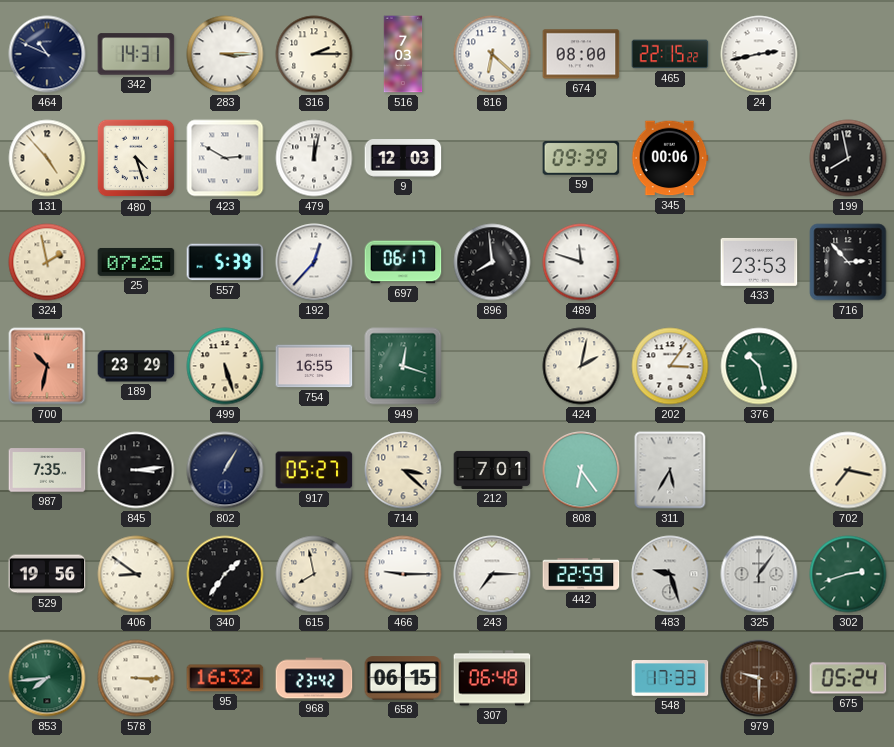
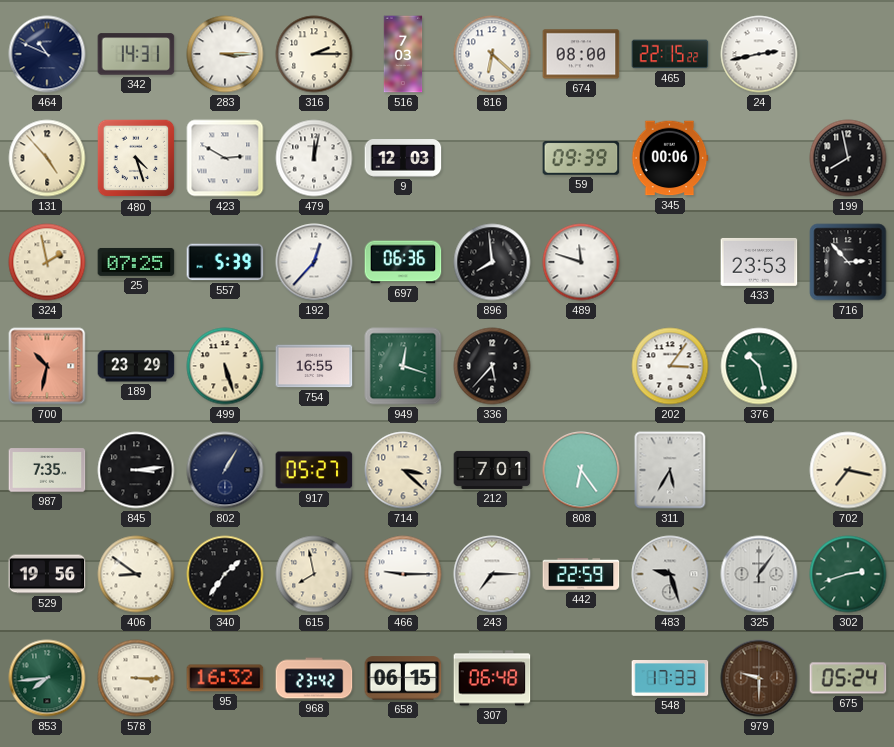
697: 06:17 -> 06:36
336: none -> 5:37
424: 2:02 -> none
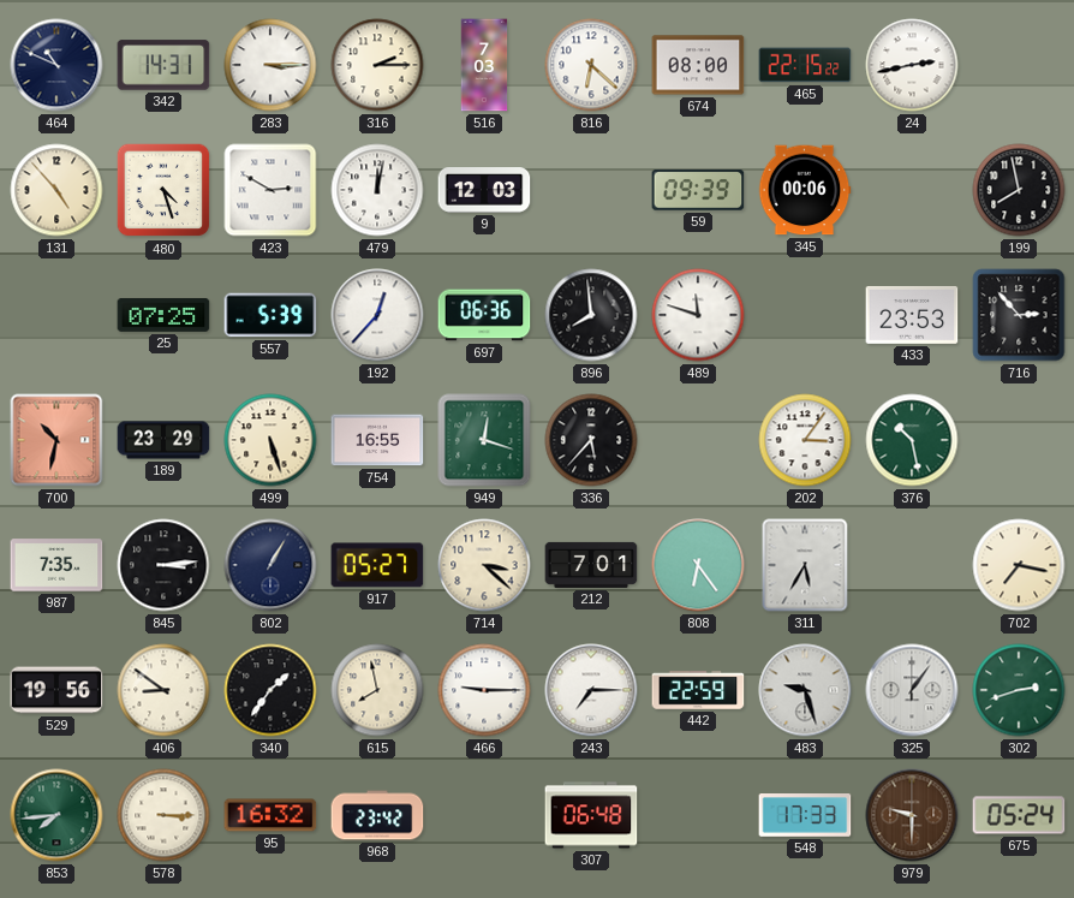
324: 1:58 -> none
658: 06:15 -> none
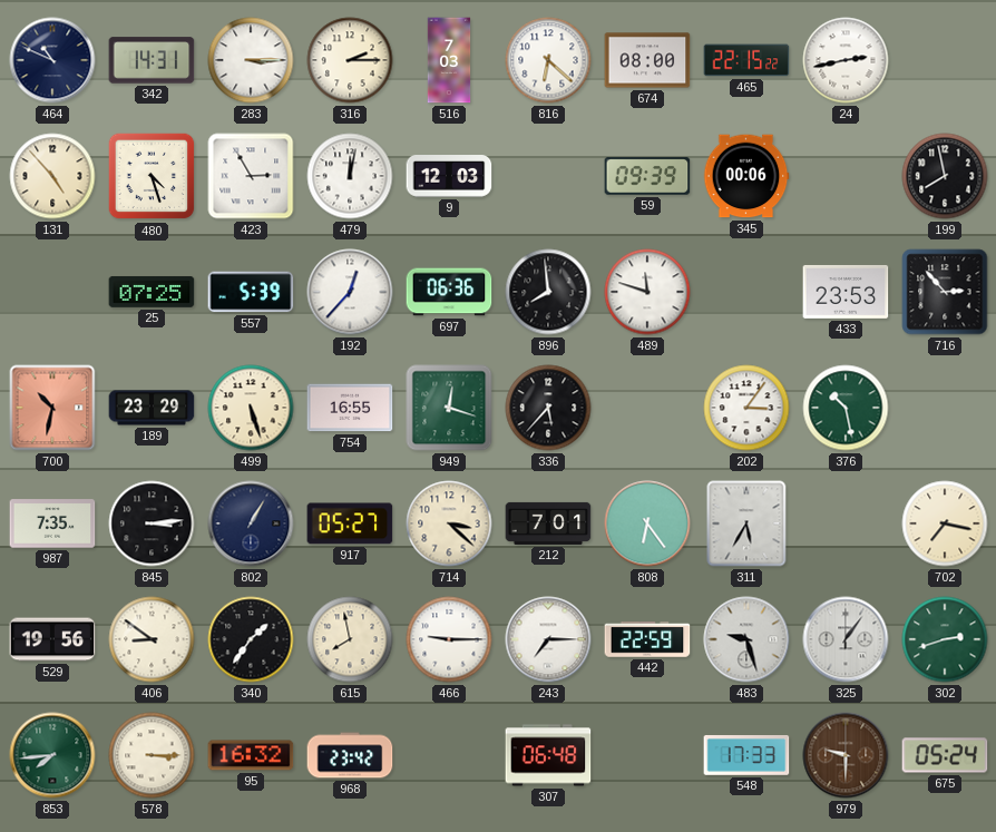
423: 2:50 -> 2:55
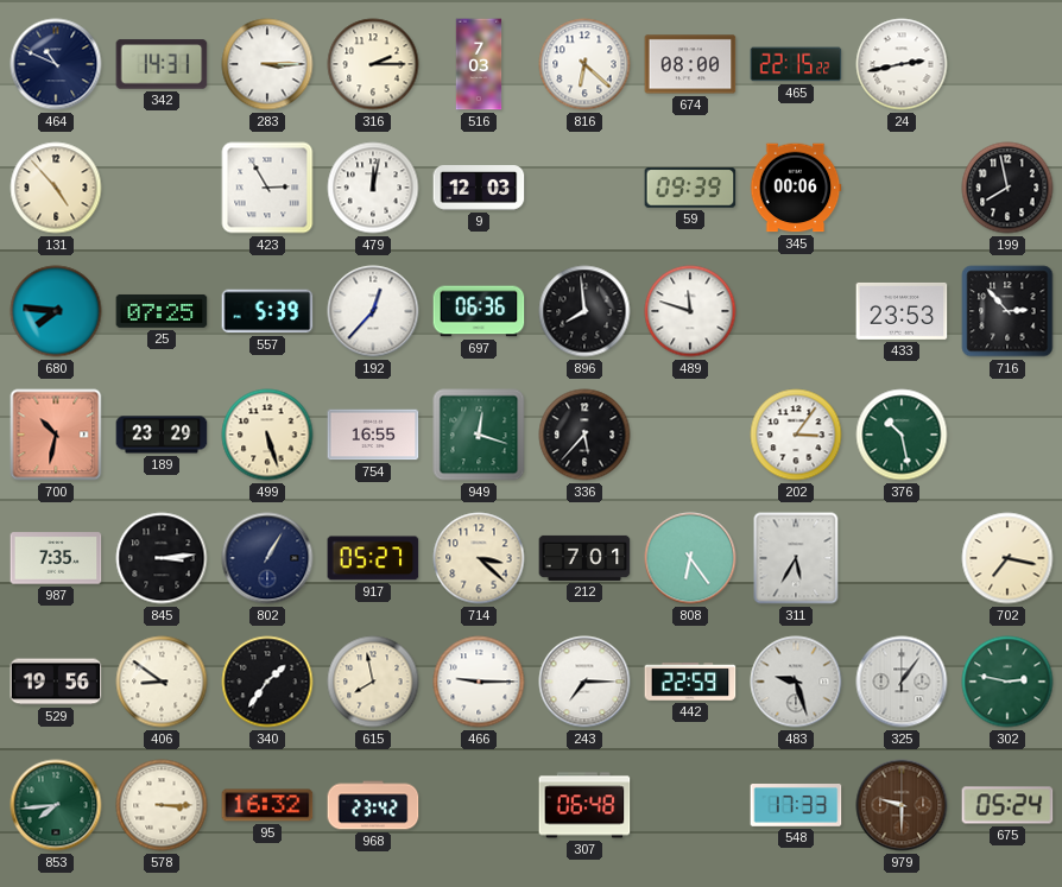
480: 4:27 -> none
680: none -> 7:46
302: 2:42 -> 2:47
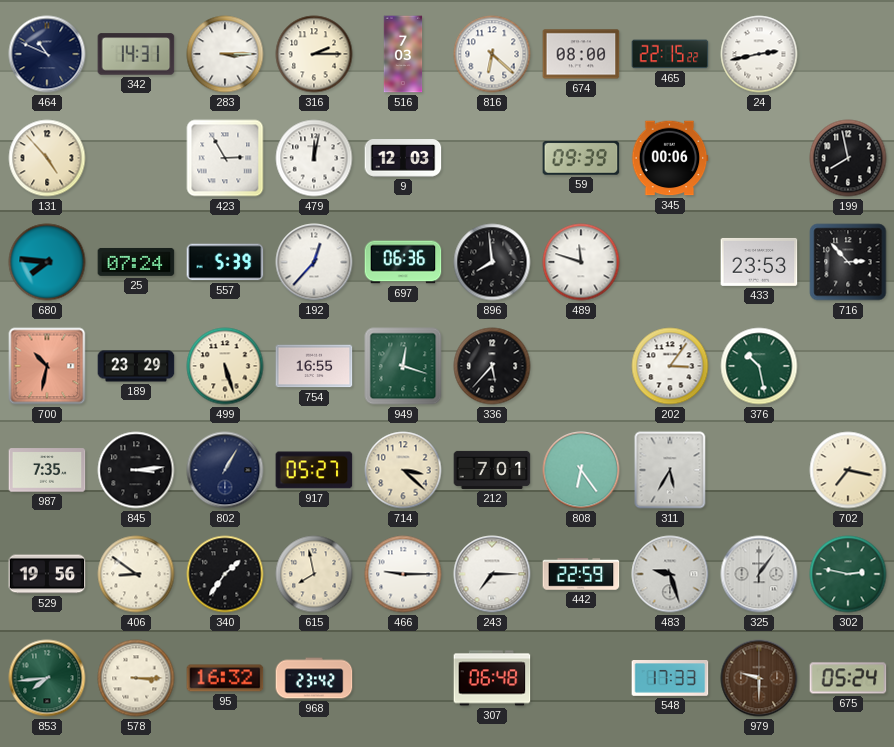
25: 07:25 -> 07:24
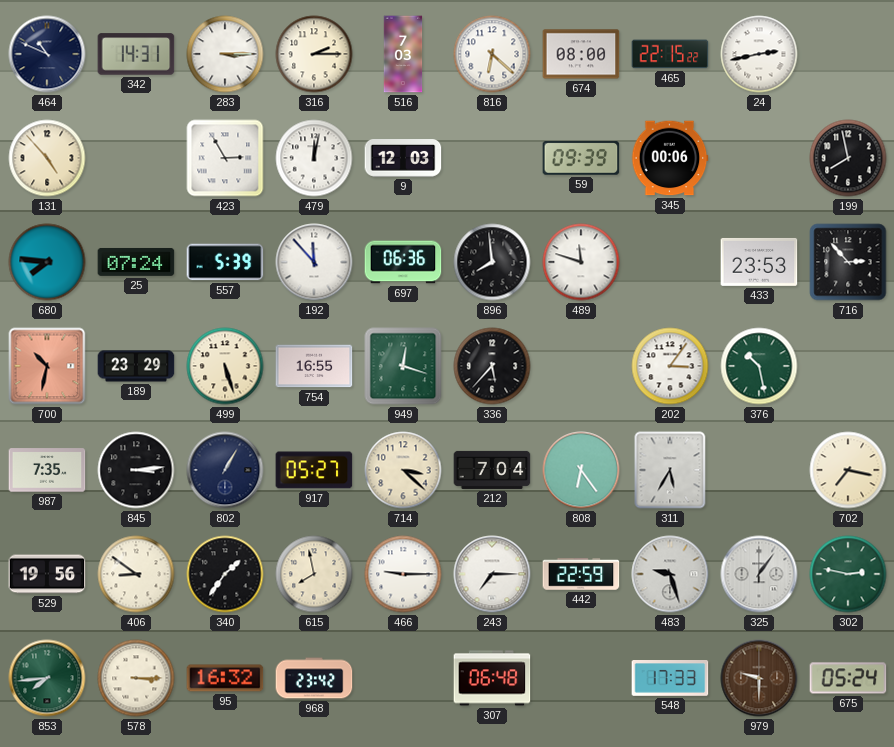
192: 12:37 -> 11:53
212: 7:01 -> 7:04
